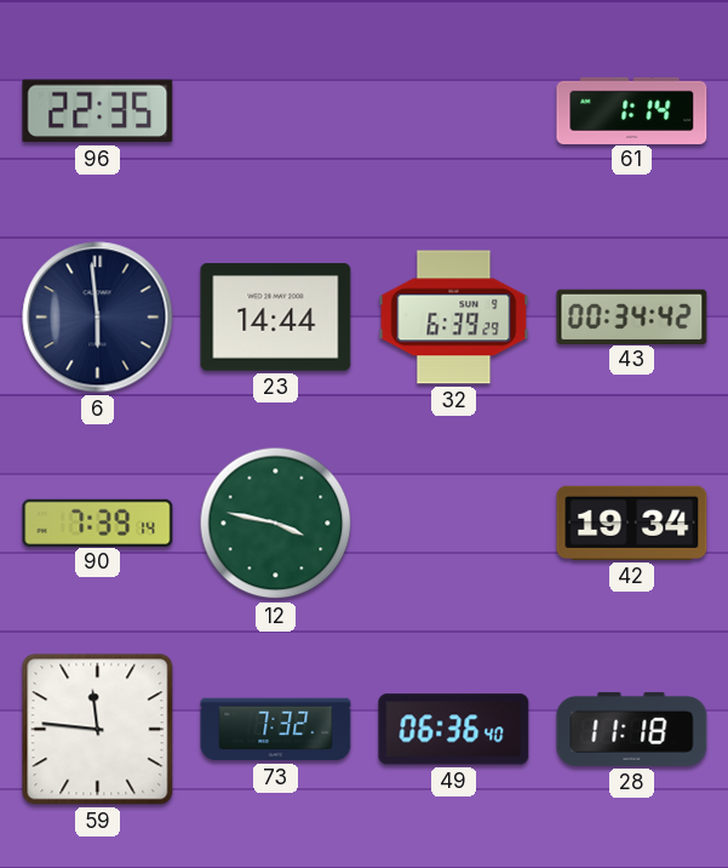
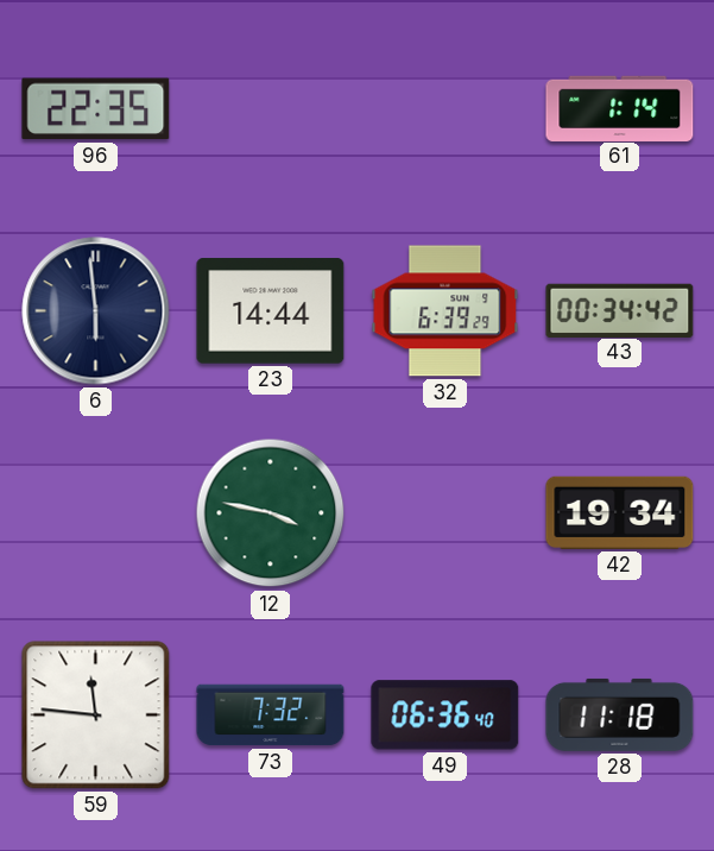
90: 7:39 -> none
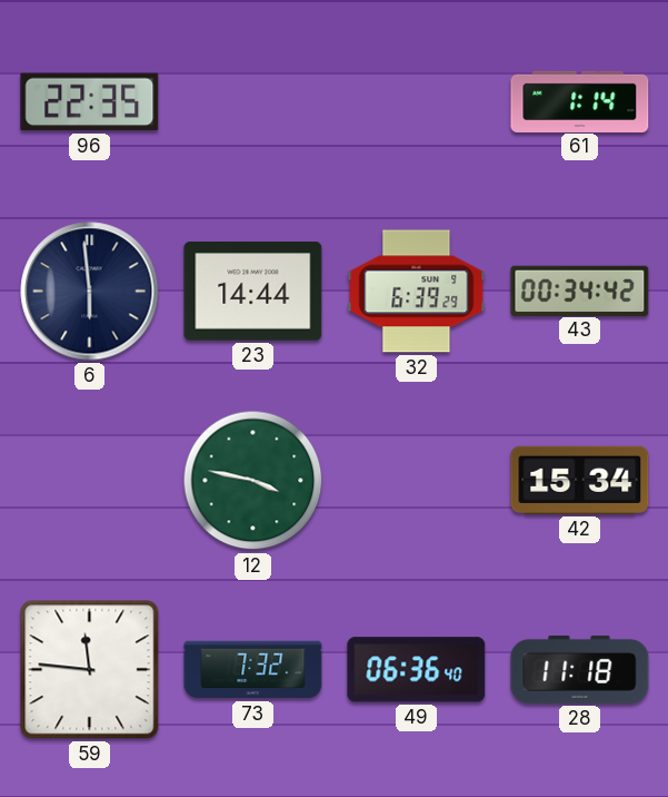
42: 19:34 -> 15:34
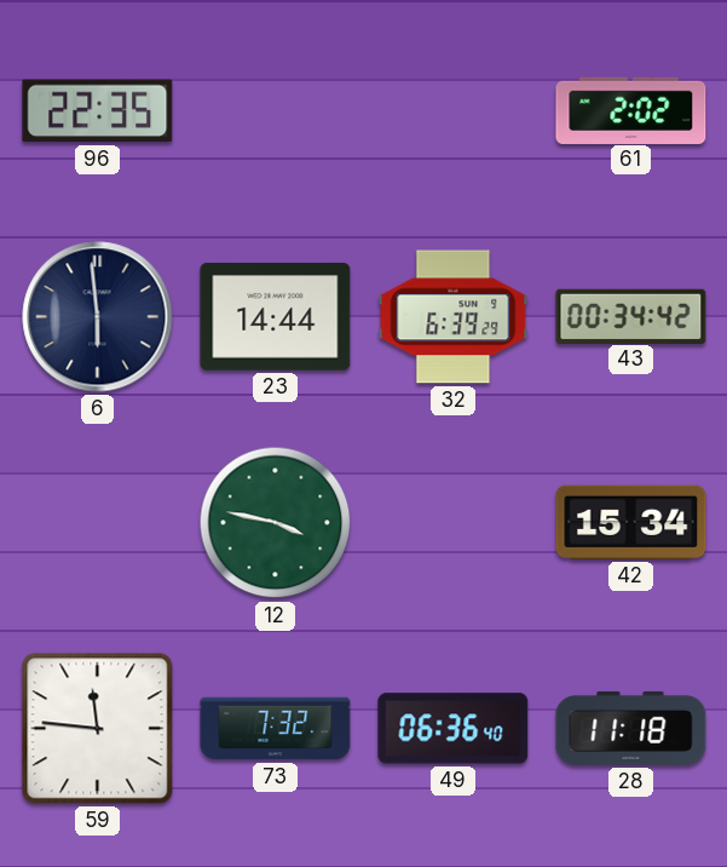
61: 1:14 -> 2:02
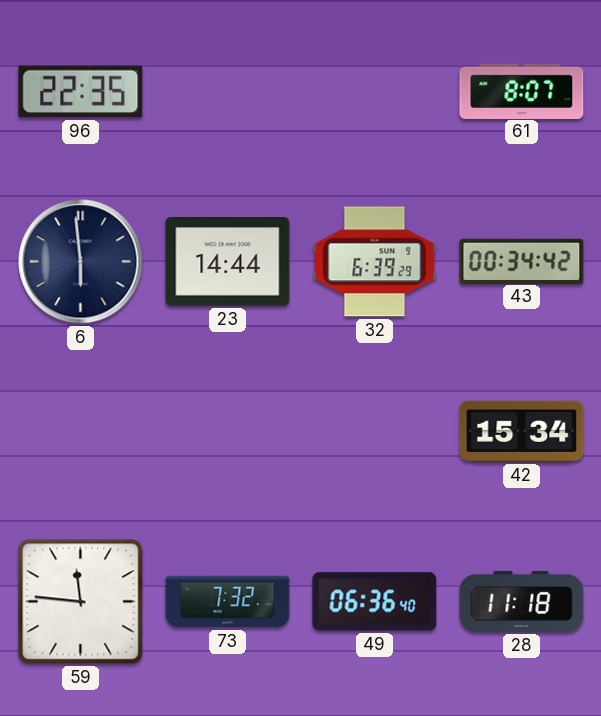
61: 2:02 -> 8:07
12: 3:47 -> none
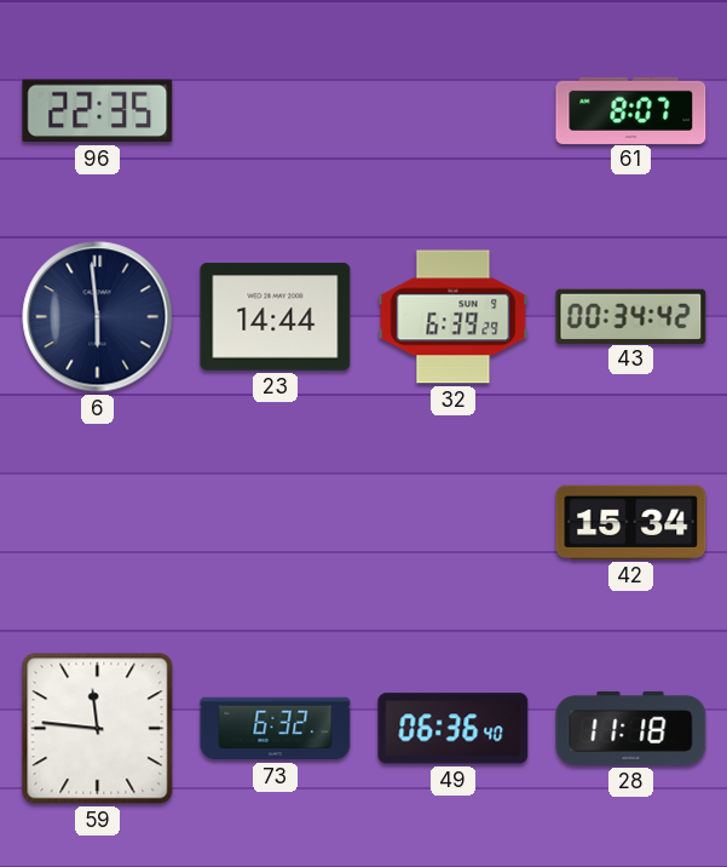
73: 7:32 -> 6:32
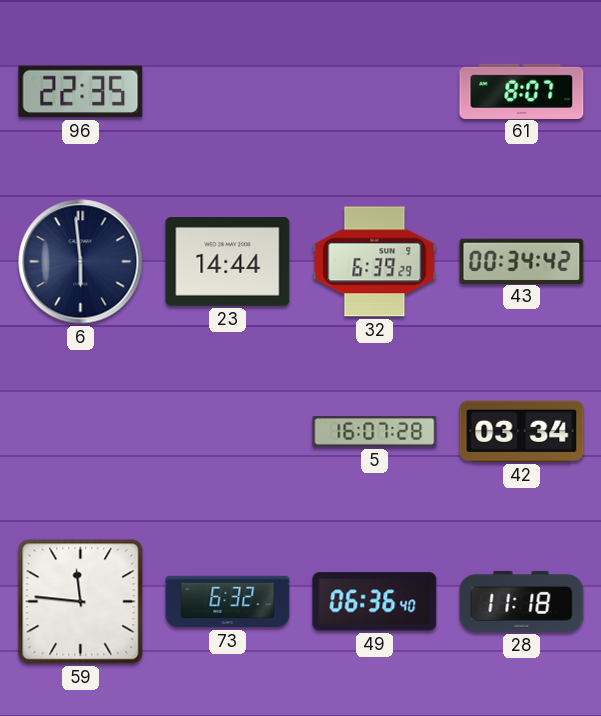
5: none -> 16:07
42: 15:34 -> 03:34
